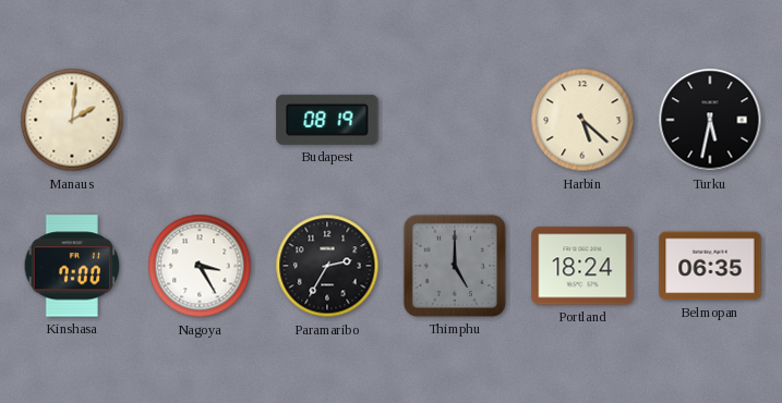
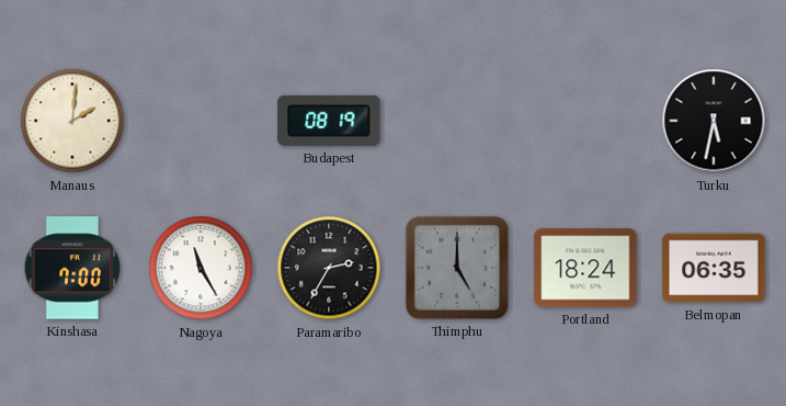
Harbin: 5:22 -> none
Nagoya: 3:25 -> 11:25
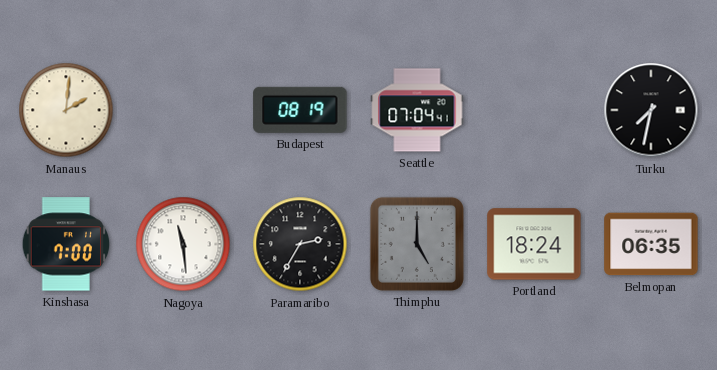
Seattle: none -> 07:04
Turku: 5:32 -> 7:32
Nagoya: 11:25 -> 11:29
